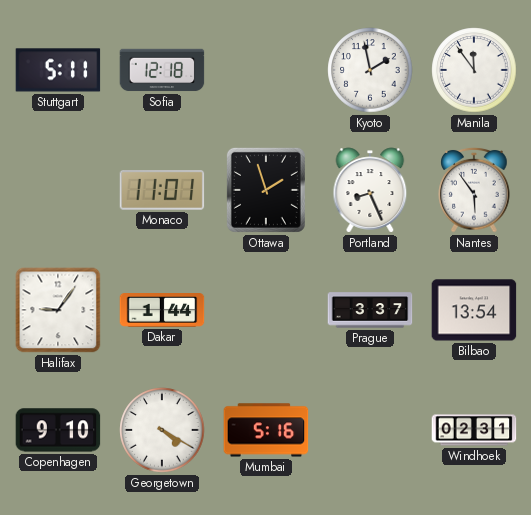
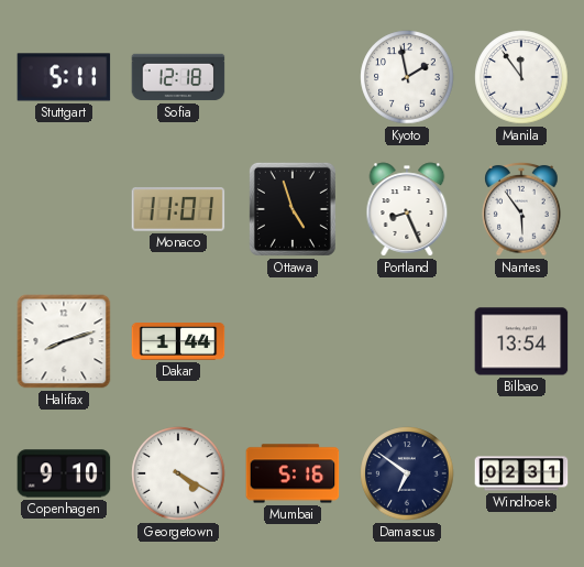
Ottawa: 1:57 -> 4:57
Halifax: 9:06 -> 8:12
Prague: 3:37 -> none
Damascus: none -> 6:51
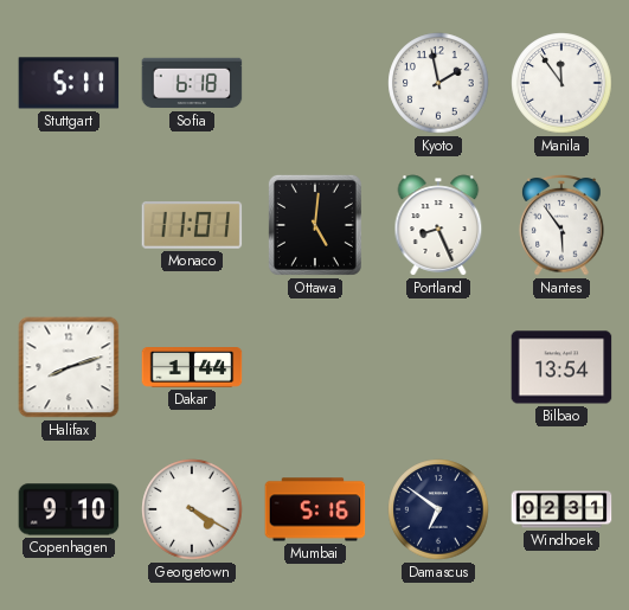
Sofia: 12:18 -> 6:18
Ottawa: 4:57 -> 5:01
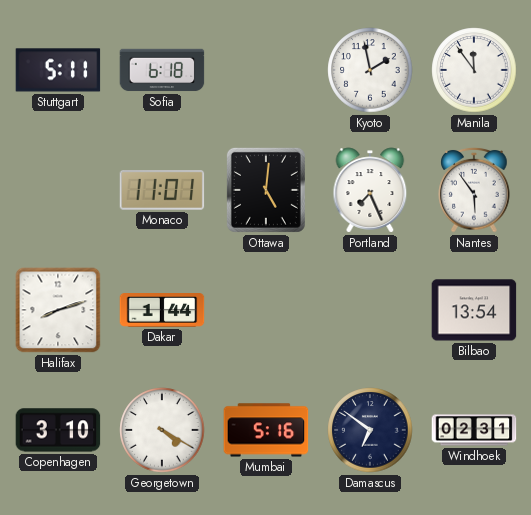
Portland: 8:26 -> 7:26
Copenhagen: 9:10 -> 3:10
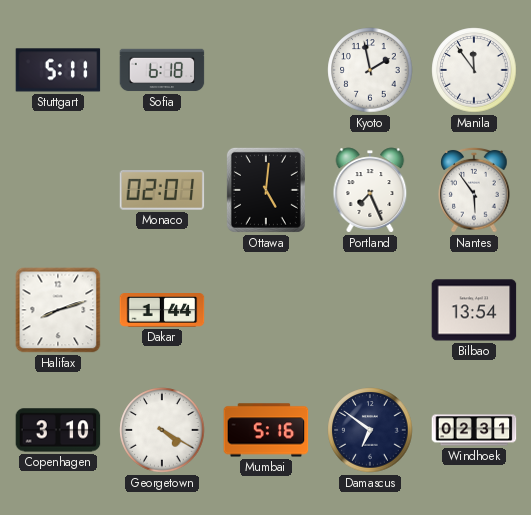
Monaco: 11:01 -> 02:01
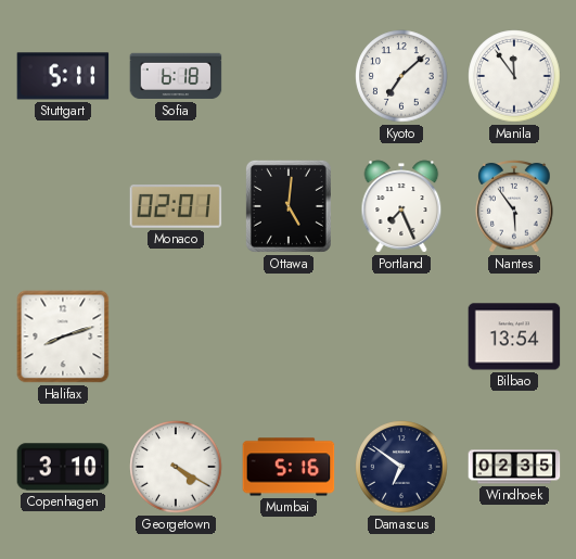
Kyoto: 1:58 -> 7:08
Dakar: 1:44 -> none
Windhoek: 02:31 -> 02:35
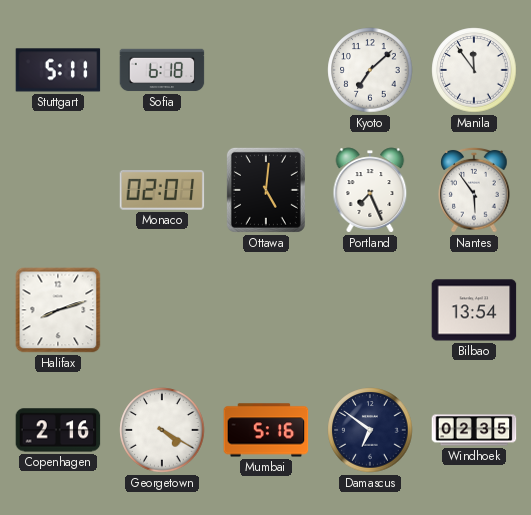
Copenhagen: 3:10 -> 2:16
